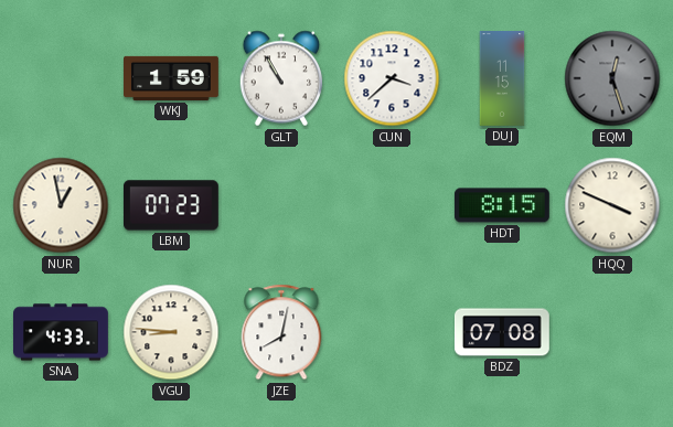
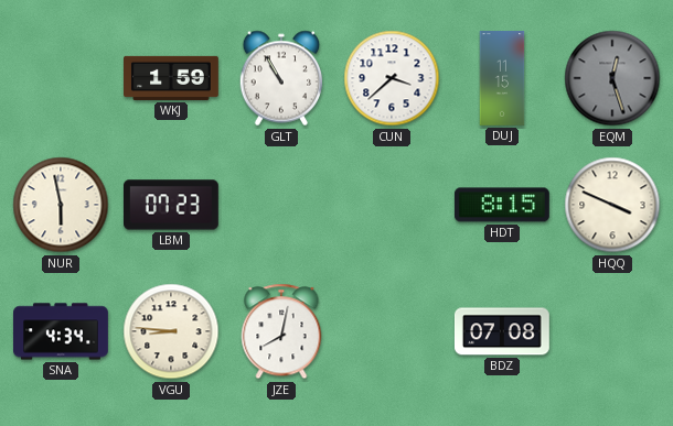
NUR: 12:58 -> 5:58
SNA: 4:33 -> 4:34
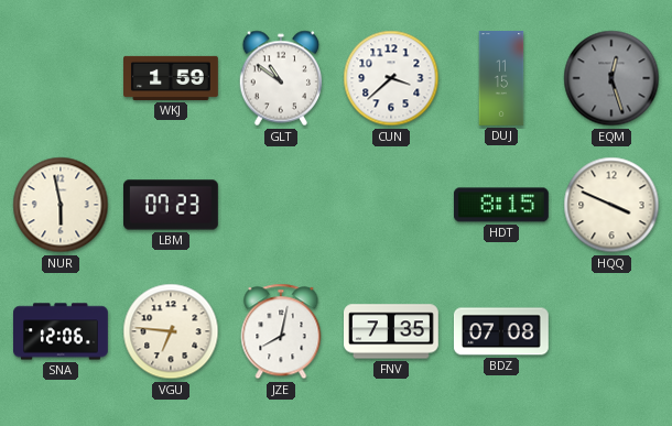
GLT: 10:55 -> 10:51
SNA: 4:34 -> 12:06
VGU: 8:46 -> 6:46
FNV: none -> 7:35
